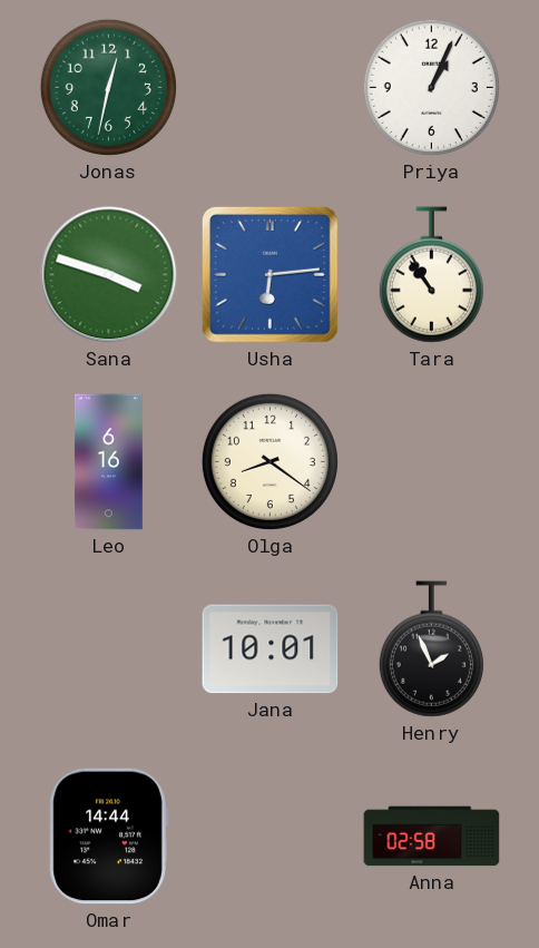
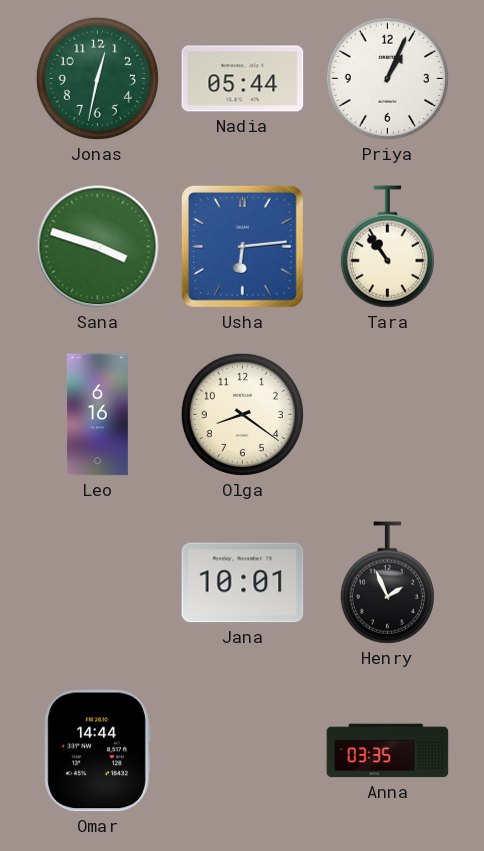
Nadia: none -> 05:44
Anna: 02:58 -> 03:35
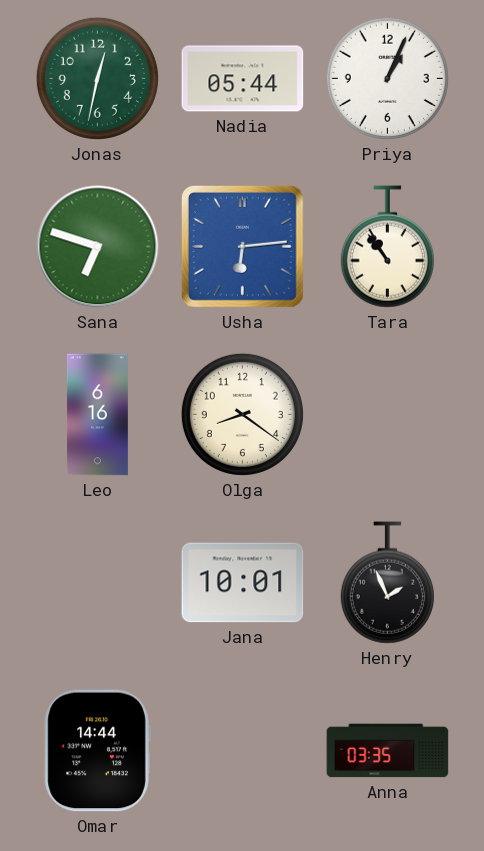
Sana: 3:48 -> 6:48
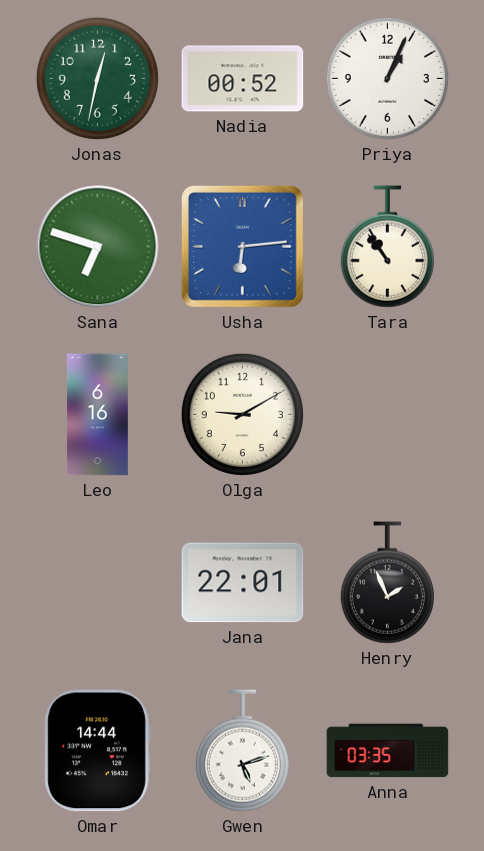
Nadia: 05:44 -> 00:52
Olga: 8:21 -> 9:10
Jana: 10:01 -> 22:01
Gwen: none -> 5:12
